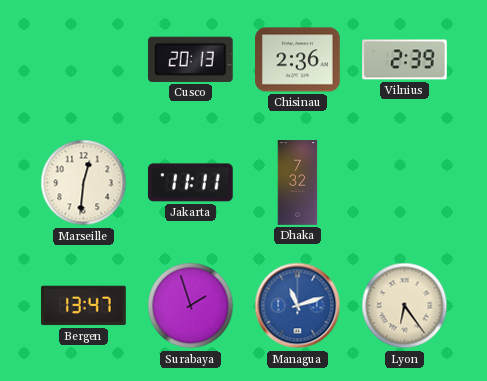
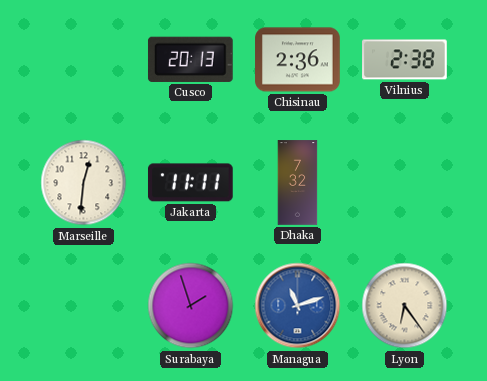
Vilnius: 2:39 -> 2:38
Bergen: 13:47 -> none
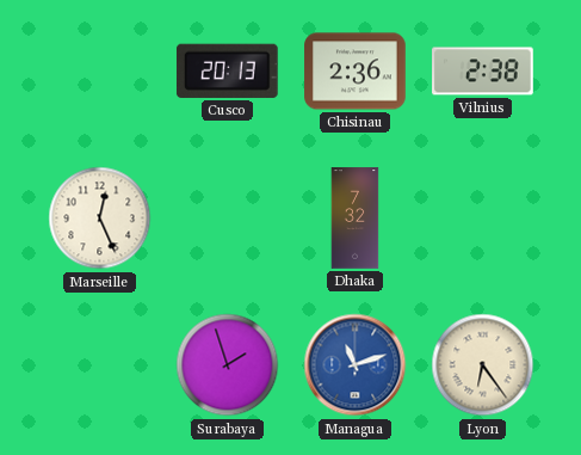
Marseille: 12:31 -> 12:26
Jakarta: 11:11 -> none
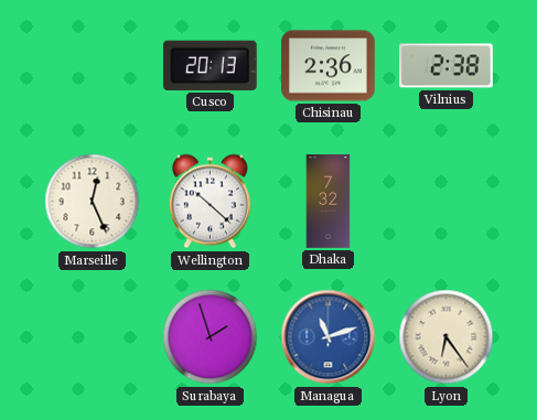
Wellington: none -> 10:22
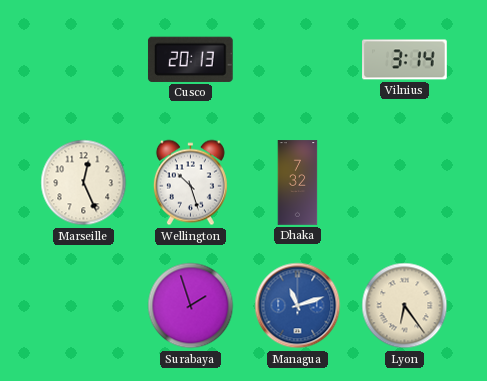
Chisinau: 2:36 -> none
Vilnius: 2:38 -> 3:14
Wellington: 10:22 -> 10:27
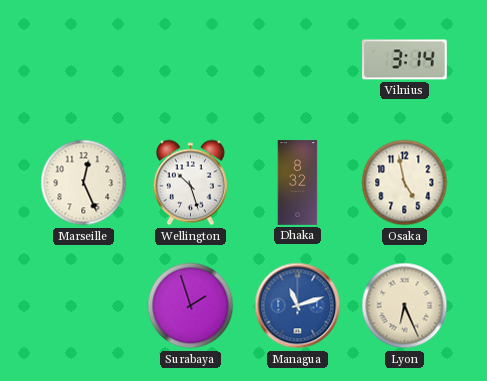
Cusco: 20:13 -> none
Dhaka: 7:32 -> 8:32
Osaka: none -> 4:58
Lyon: 6:24 -> 6:26
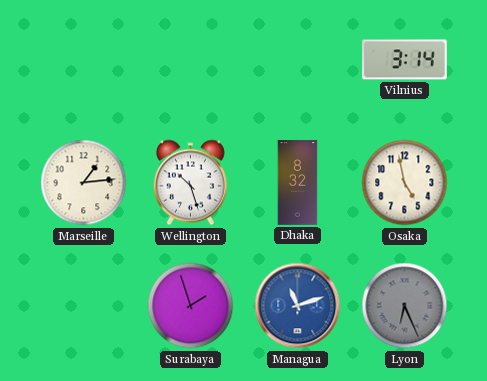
Marseille: 12:26 -> 1:14
Lyon dial: cream -> grey
